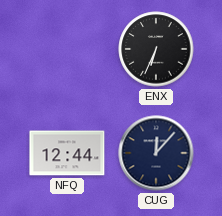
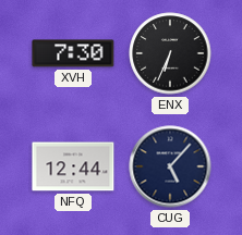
XVH: none -> 7:30
CUG: 12:07 -> 5:07
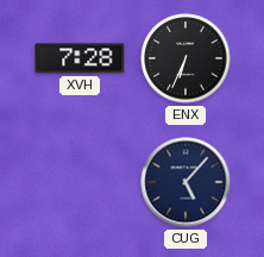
XVH: 7:30 -> 7:28
NFQ: 12:44 -> none
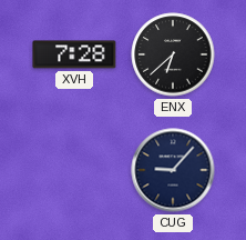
ENX: 6:34 -> 6:38
CUG: 5:07 -> 9:07
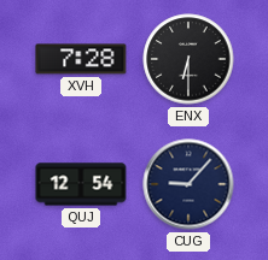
ENX: 6:38 -> 6:30
QUJ: none -> 12:54
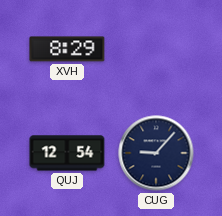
XVH: 7:28 -> 8:29
ENX: 6:30 -> none
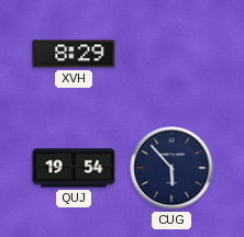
QUJ: 12:54 -> 19:54
CUG: 9:07 -> 5:53
